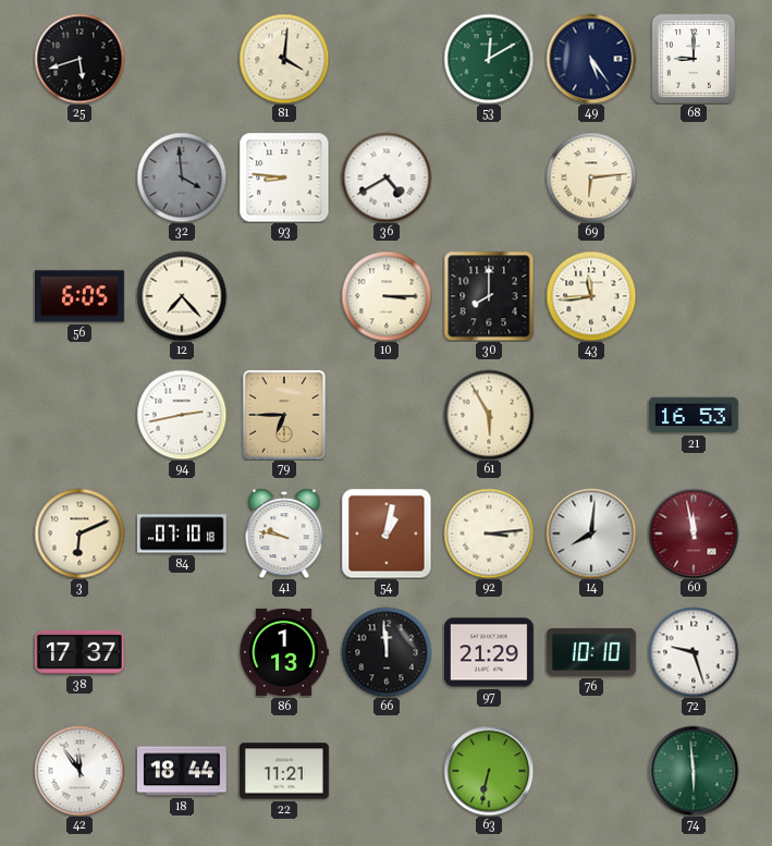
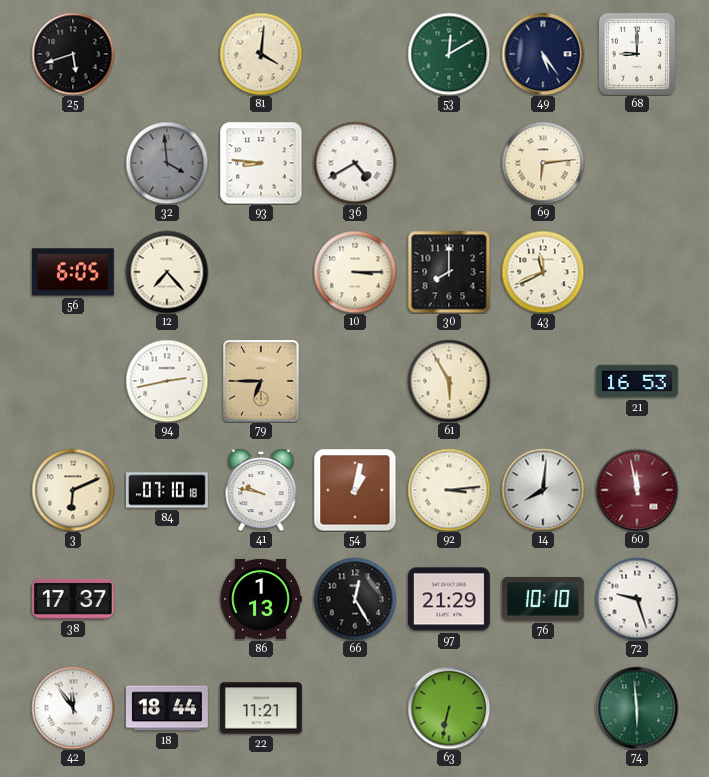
43: 11:44 -> 11:41
66: 11:59 -> 12:25
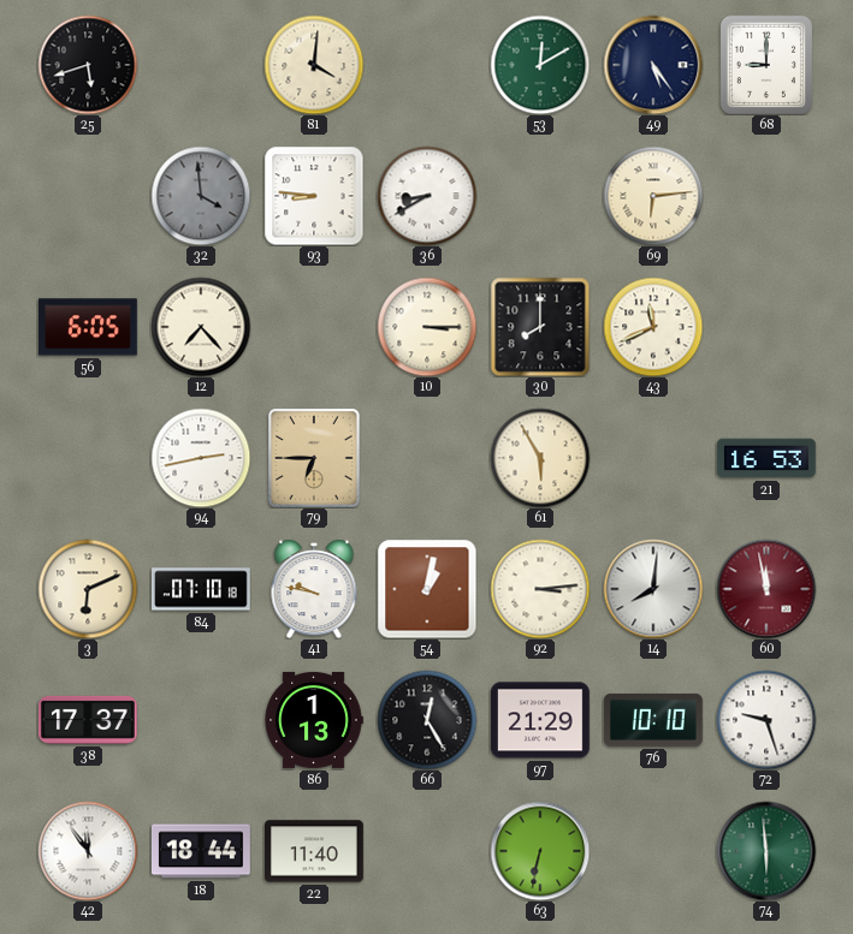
36: 4:40 -> 8:40
22: 11:21 -> 11:40
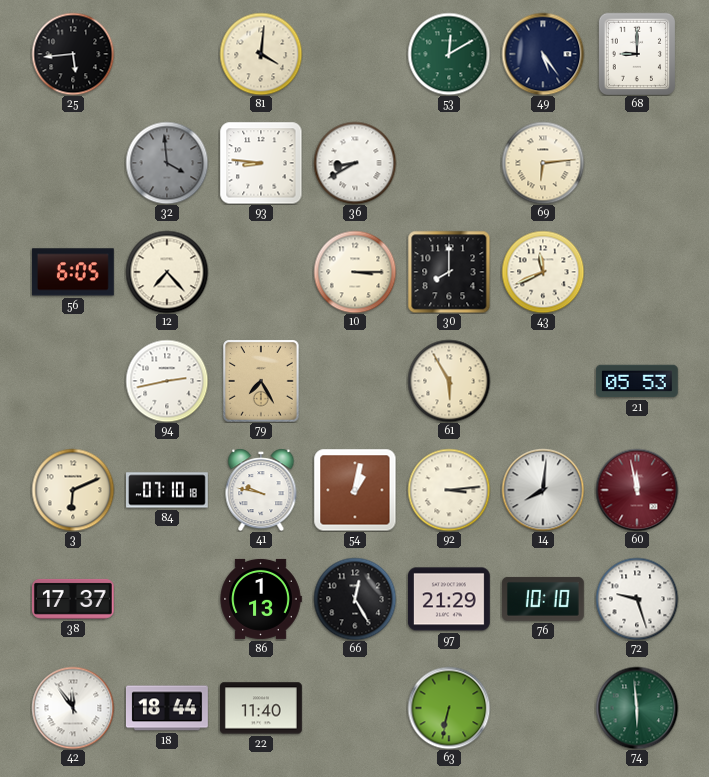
25: 5:42 -> 5:44
79: 6:45 -> 7:25
21: 16:53 -> 05:53
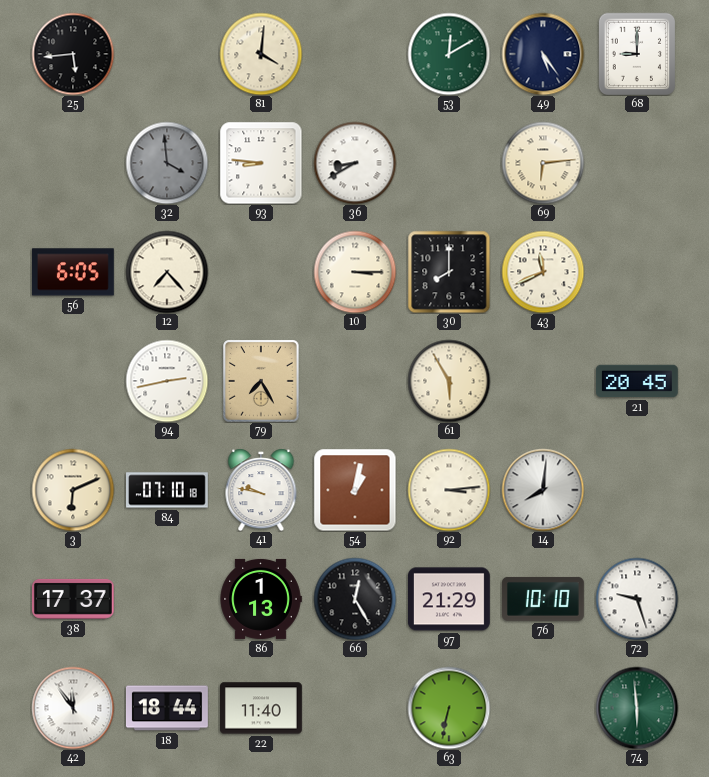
21: 05:53 -> 20:45
60: 11:58 -> none
